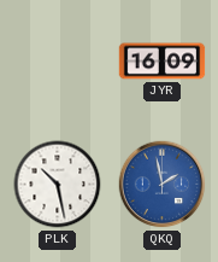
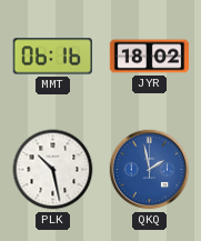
MMT: none -> 06:16
JYR: 16:09 -> 18:02
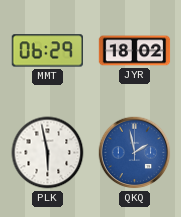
MMT: 06:16 -> 06:29
PLK: 10:28 -> 5:58
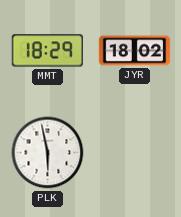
MMT: 06:29 -> 18:29
QKQ: 1:58 -> none
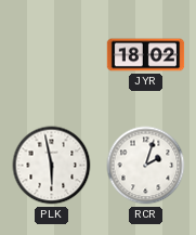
MMT: 18:29 -> none
RCR: none -> 2:03
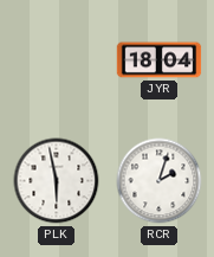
JYR: 18:02 -> 18:04
